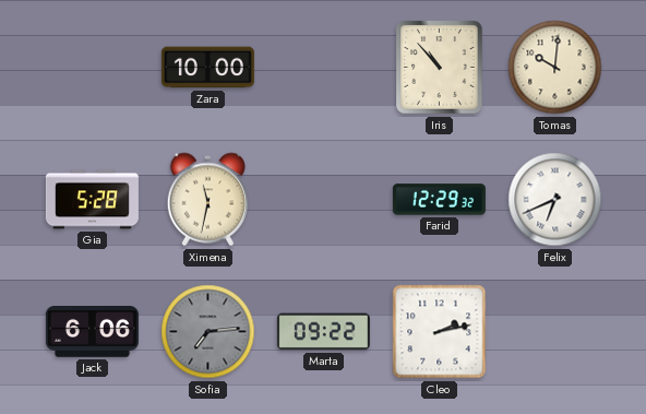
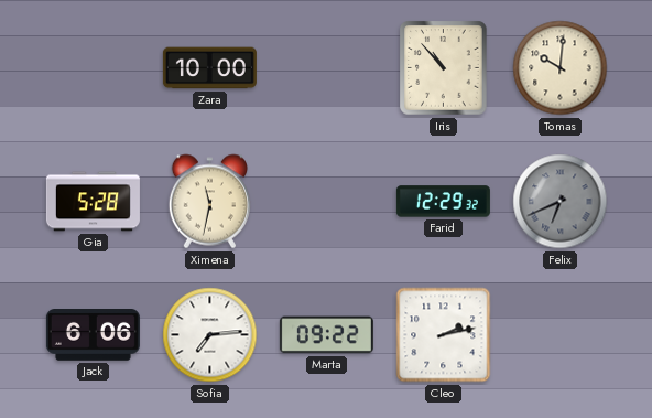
Felix dial: white -> grey
Sofia dial: grey -> white
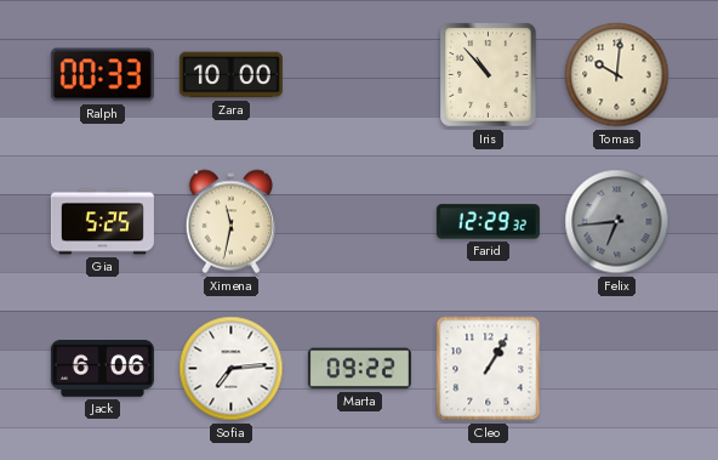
Ralph: none -> 00:33
Gia: 5:28 -> 5:25
Felix: 6:41 -> 6:44
Cleo: 2:13 -> 1:05
